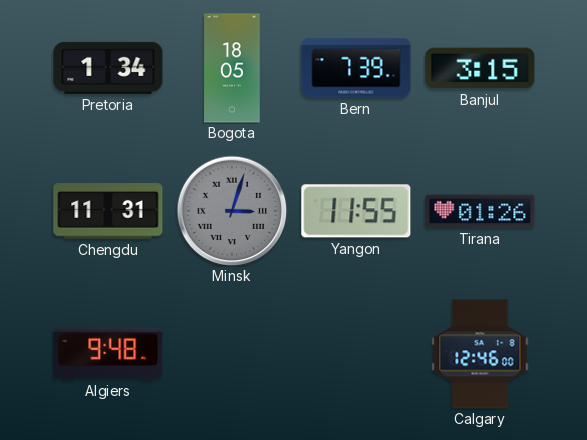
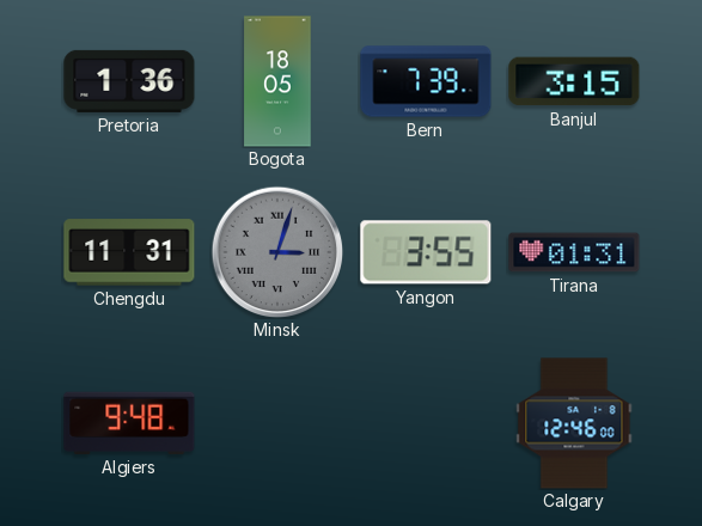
Pretoria: 1:34 -> 1:36
Yangon: 11:55 -> 3:55
Tirana: 01:26 -> 01:31
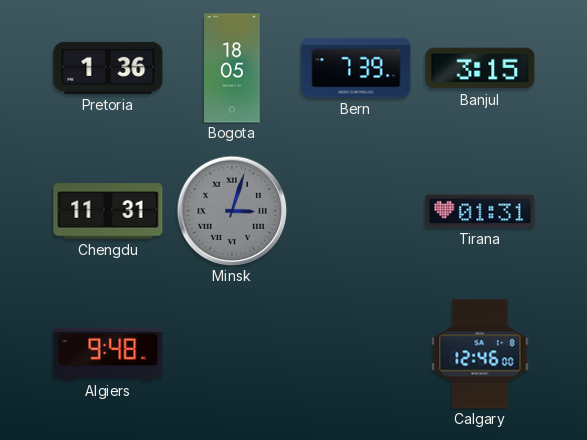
Yangon: 3:55 -> none
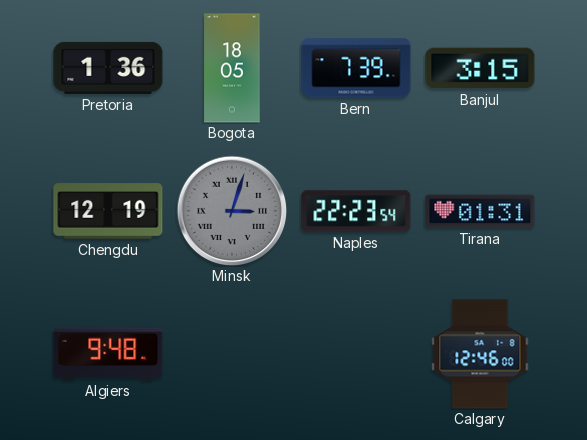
Chengdu: 11:31 -> 12:19
Naples: none -> 22:23
